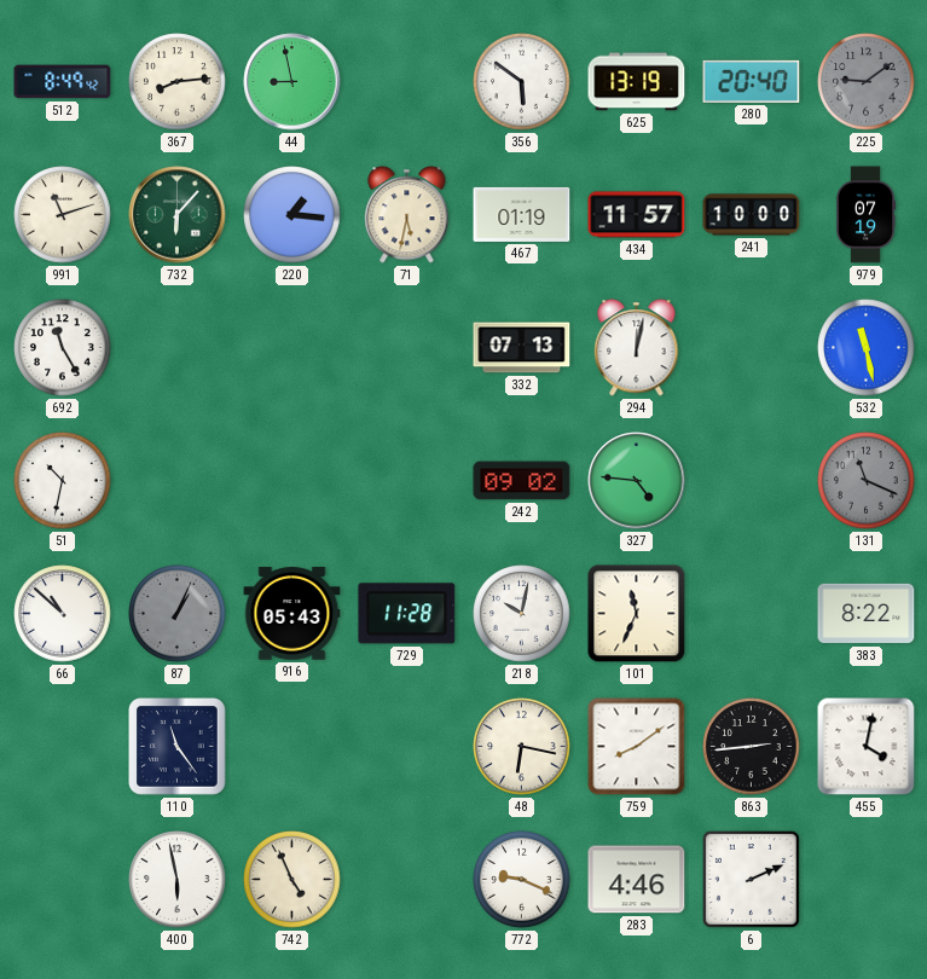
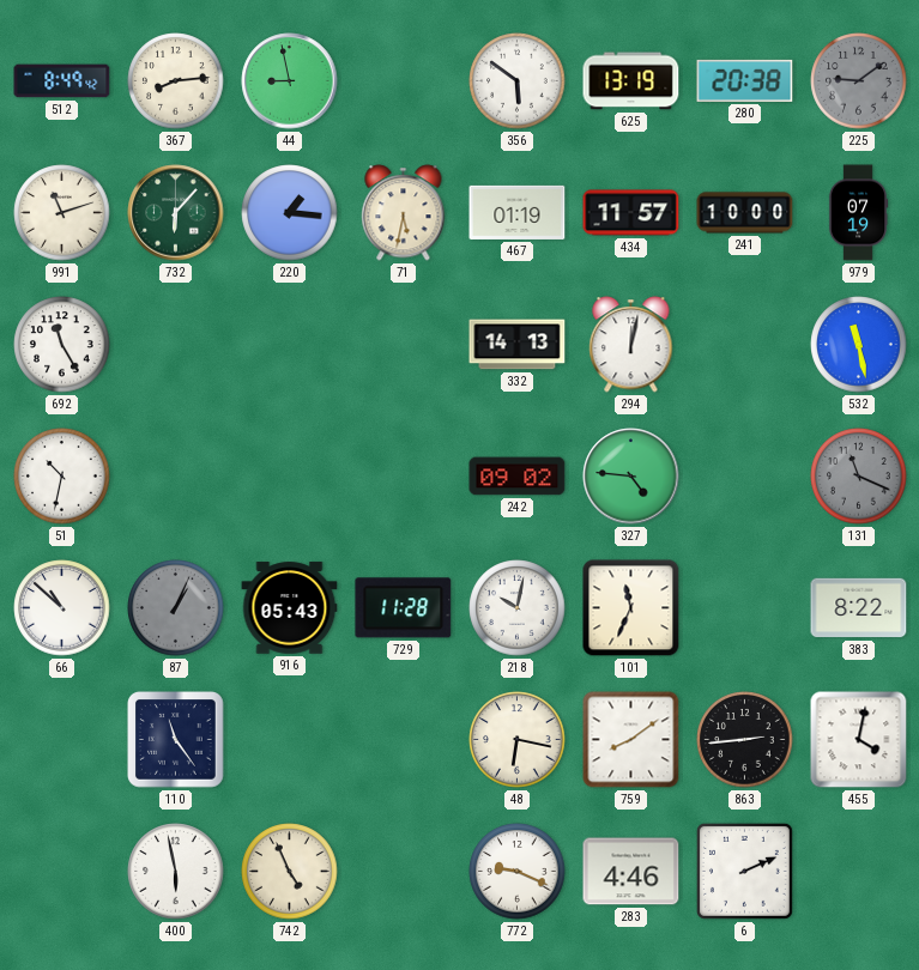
280: 20:40 -> 20:38
332: 07:13 -> 14:13
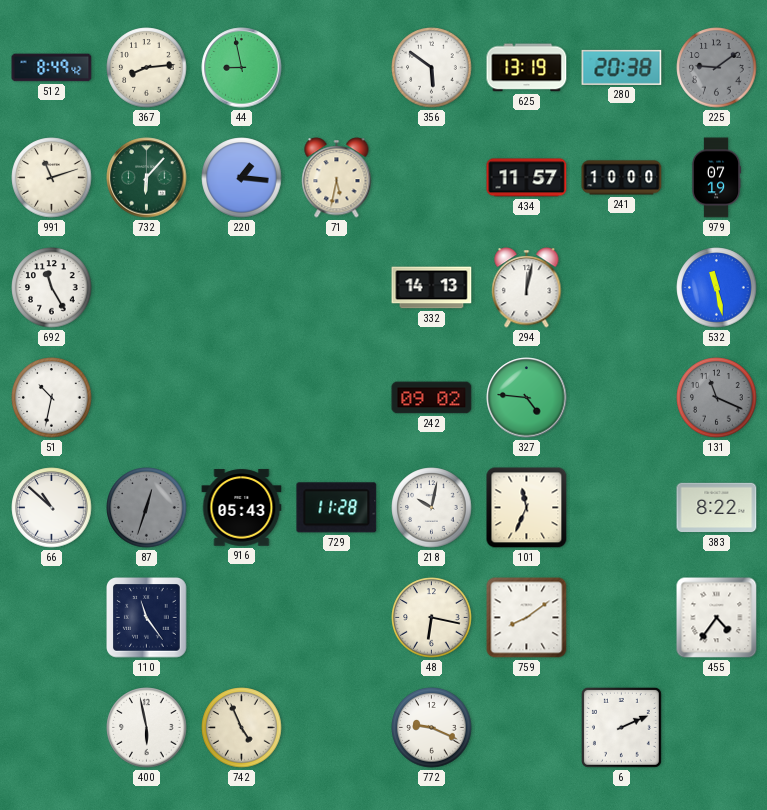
467: 01:19 -> none
87: 1:04 -> 12:33
863: 2:44 -> none
455: 4:02 -> 4:36
283: 4:46 -> none
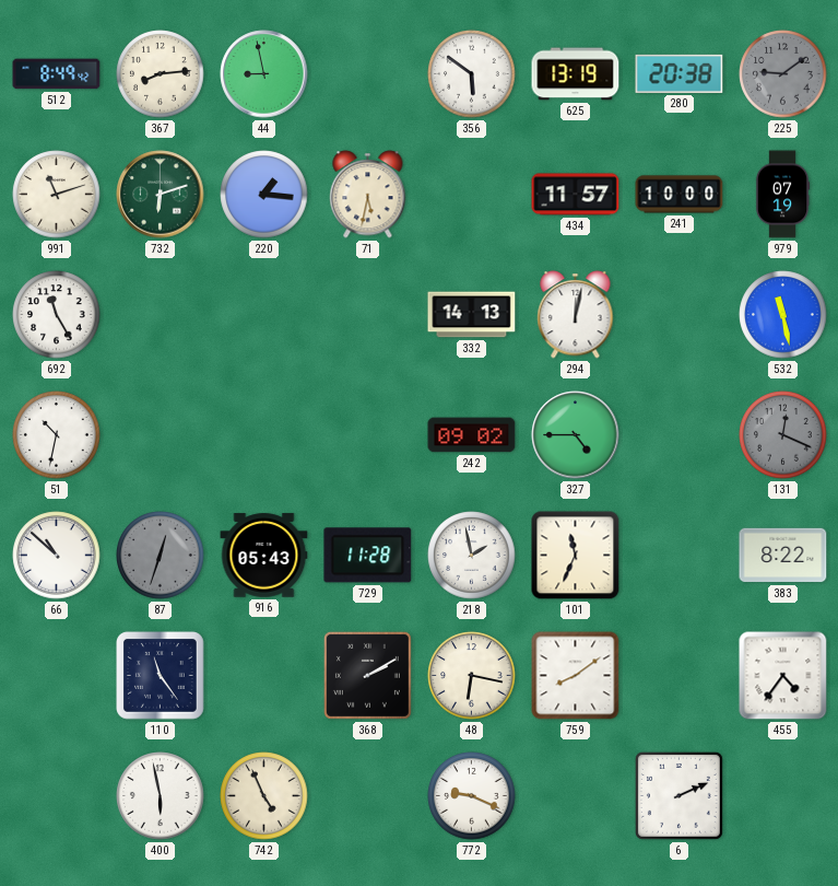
732: 6:07 -> 6:12
327: 4:46 -> 4:45
131: 11:19 -> 12:19
218: 10:02 -> 1:58
368: none -> 2:10
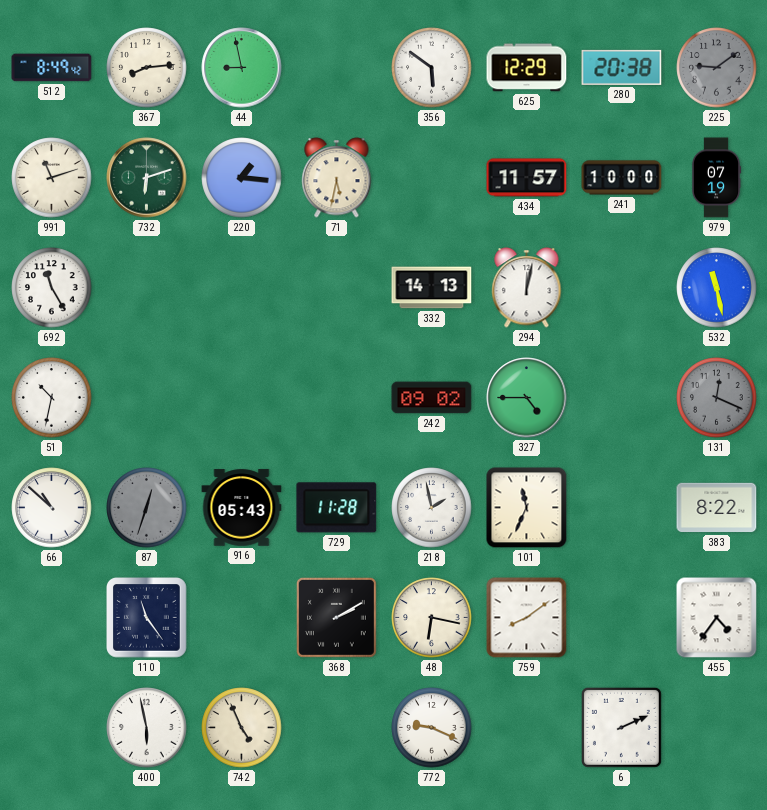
625: 13:19 -> 12:29
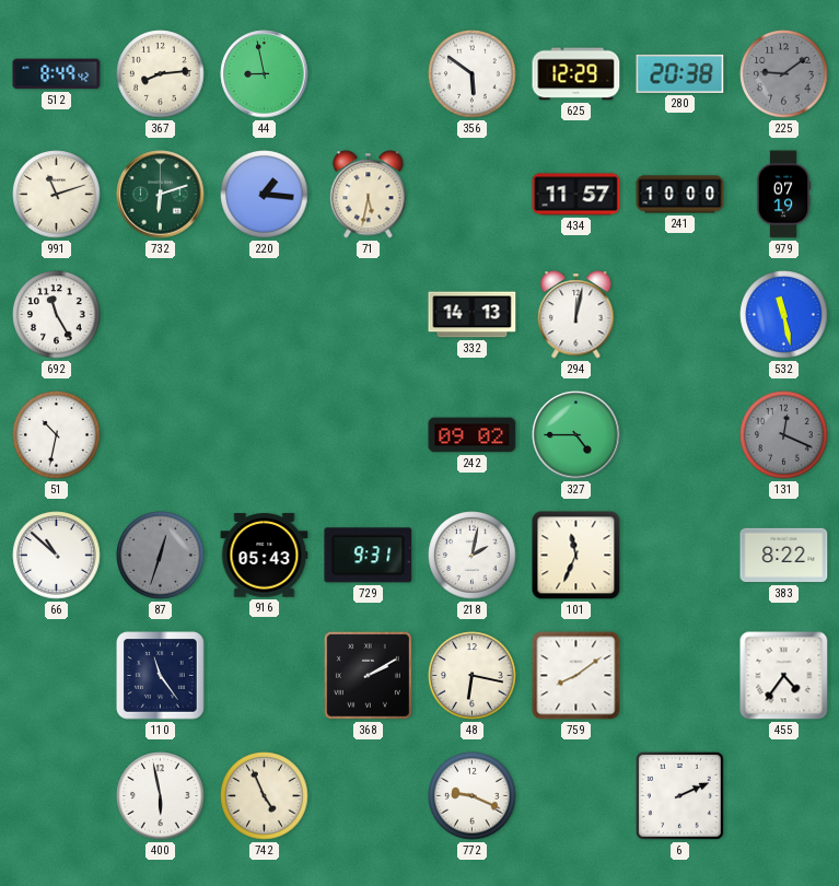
729: 11:28 -> 9:31
218: 1:58 -> 2:02
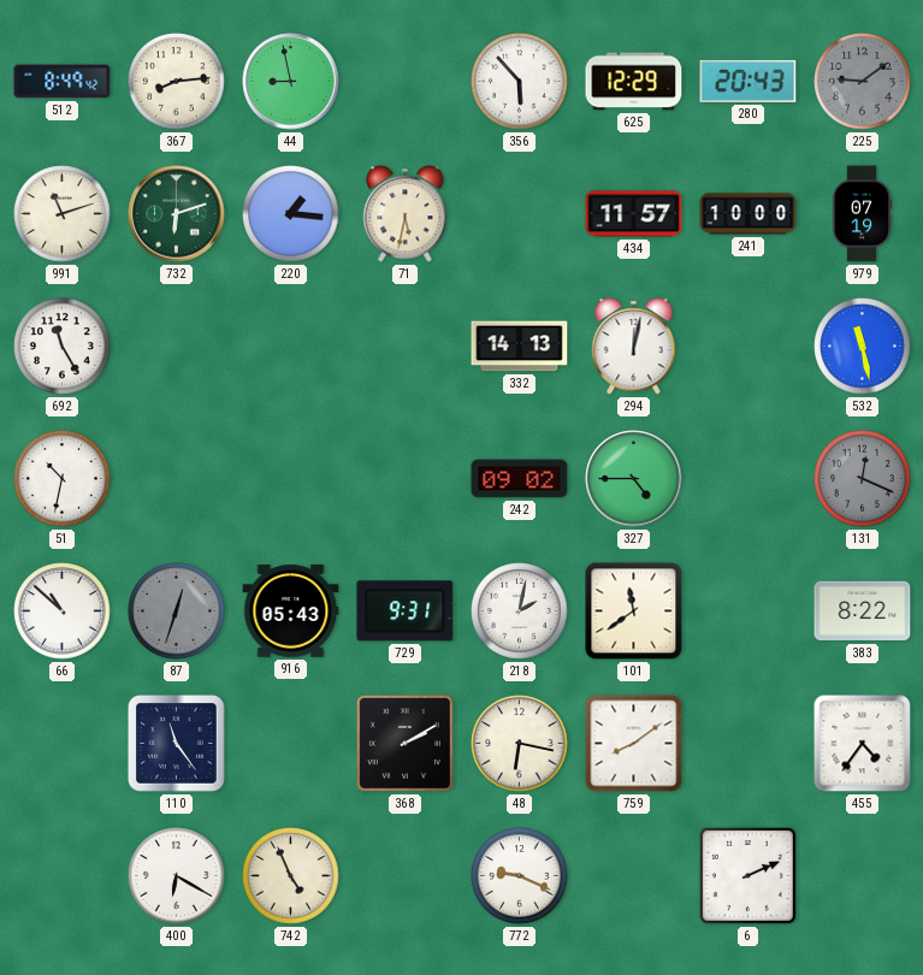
356: 5:51 -> 5:53
280: 20:38 -> 20:43
101: 11:34 -> 11:39
400: 5:58 -> 6:20
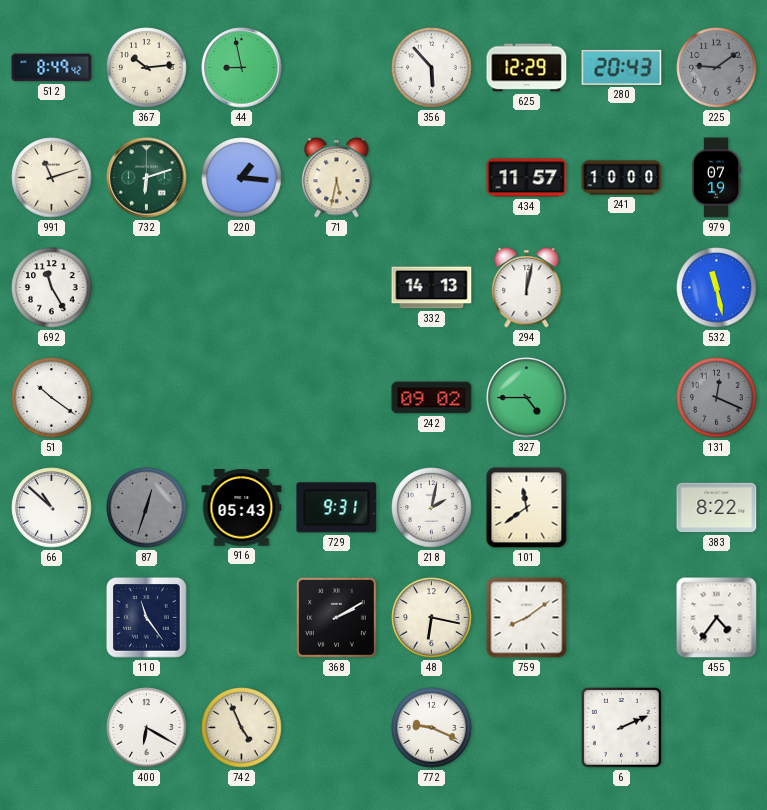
367: 8:14 -> 10:14
51: 10:32 -> 10:21
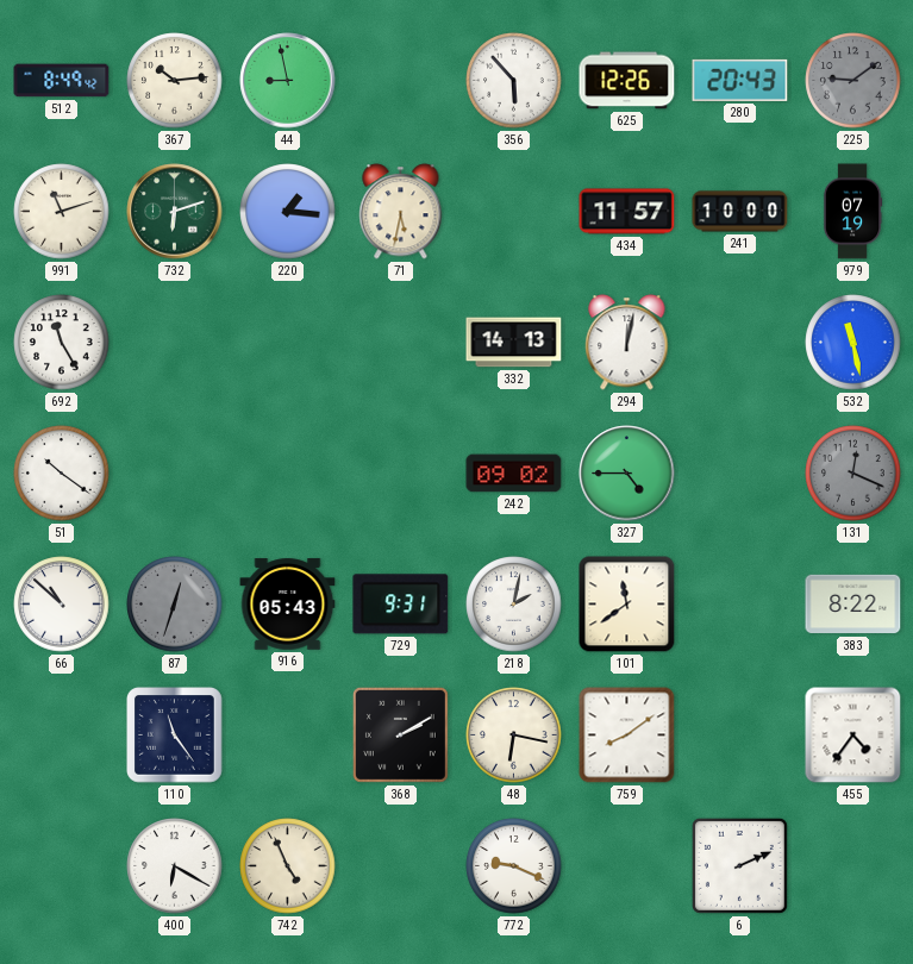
625: 12:29 -> 12:26
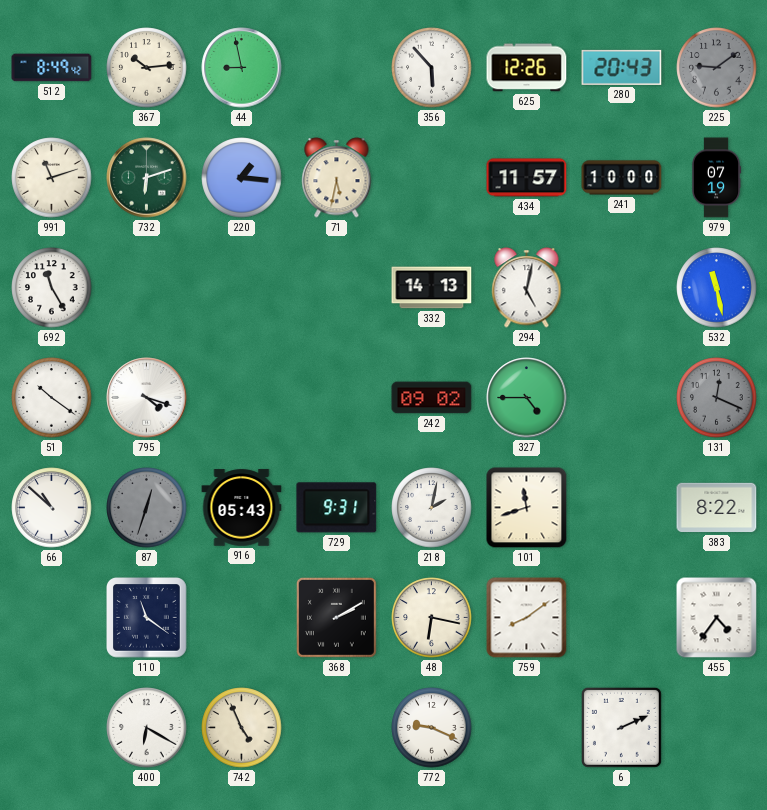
294: 12:02 -> 5:02
795: none -> 4:18
101: 11:39 -> 11:42
110: 11:24 -> 11:21
